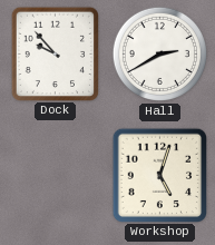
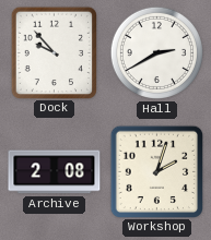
Archive: none -> 2:08
Workshop: 5:03 -> 2:03
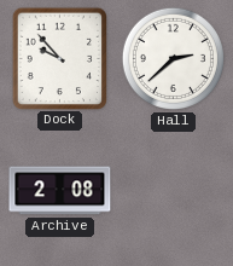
Hall: 2:40 -> 2:38
Workshop: 2:03 -> none
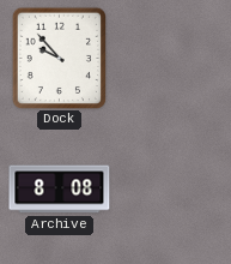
Hall: 2:38 -> none
Archive: 2:08 -> 8:08
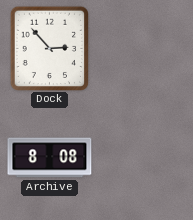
Dock: 9:53 -> 2:53
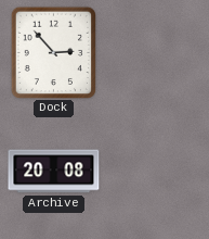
Archive: 8:08 -> 20:08
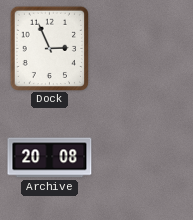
Dock: 2:53 -> 2:56
